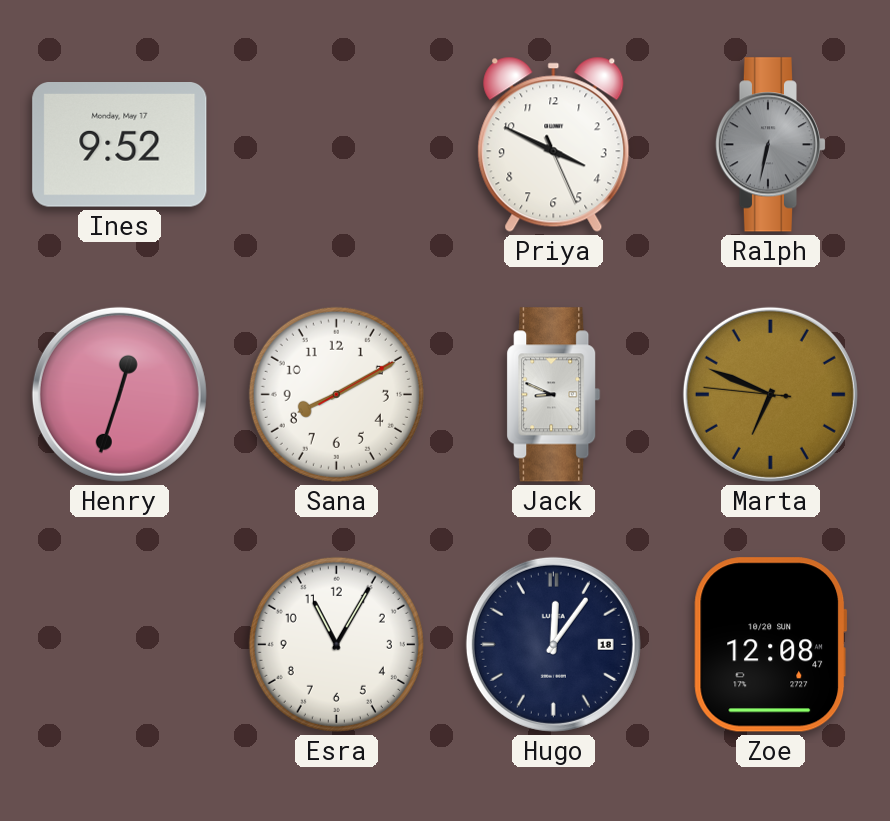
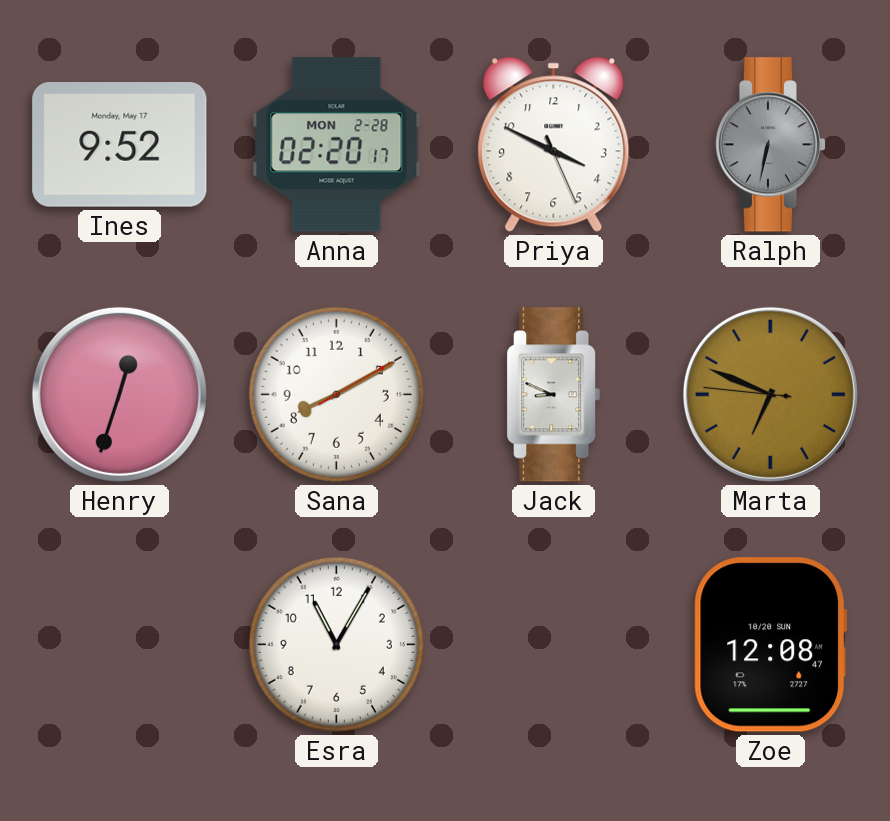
Anna: none -> 02:20
Hugo: 12:06 -> none
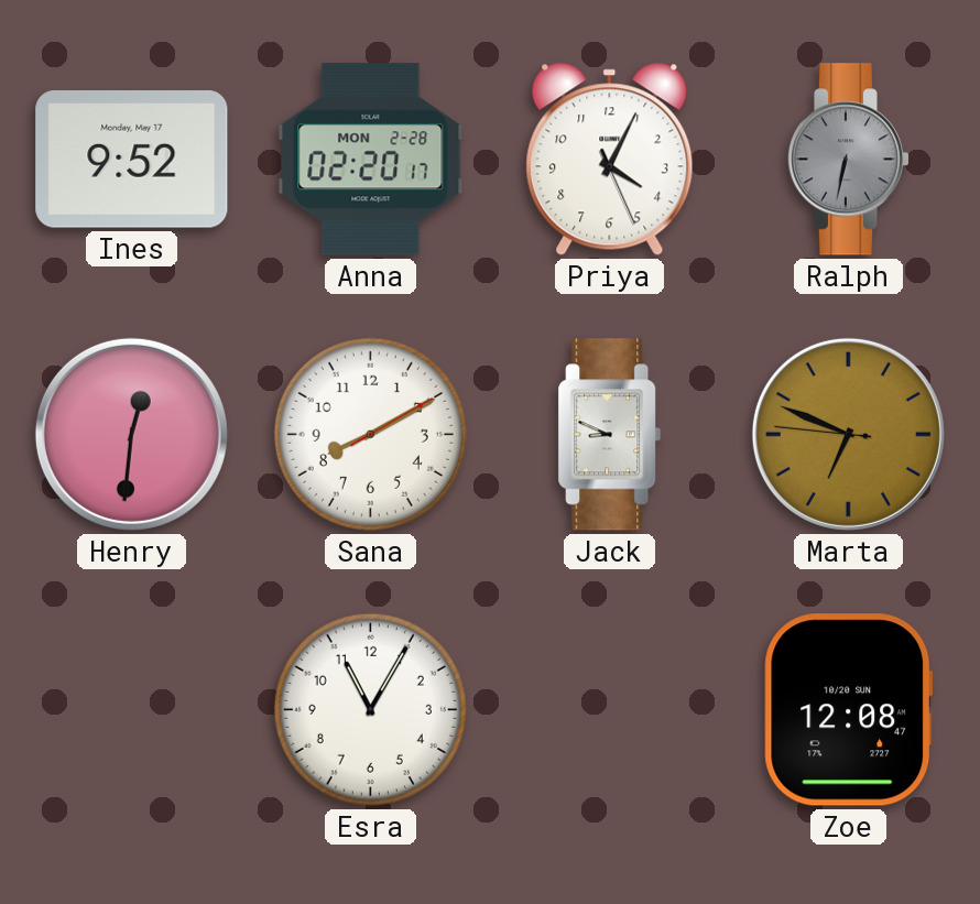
Priya: 3:49 -> 4:04
Henry: 12:33 -> 12:31
